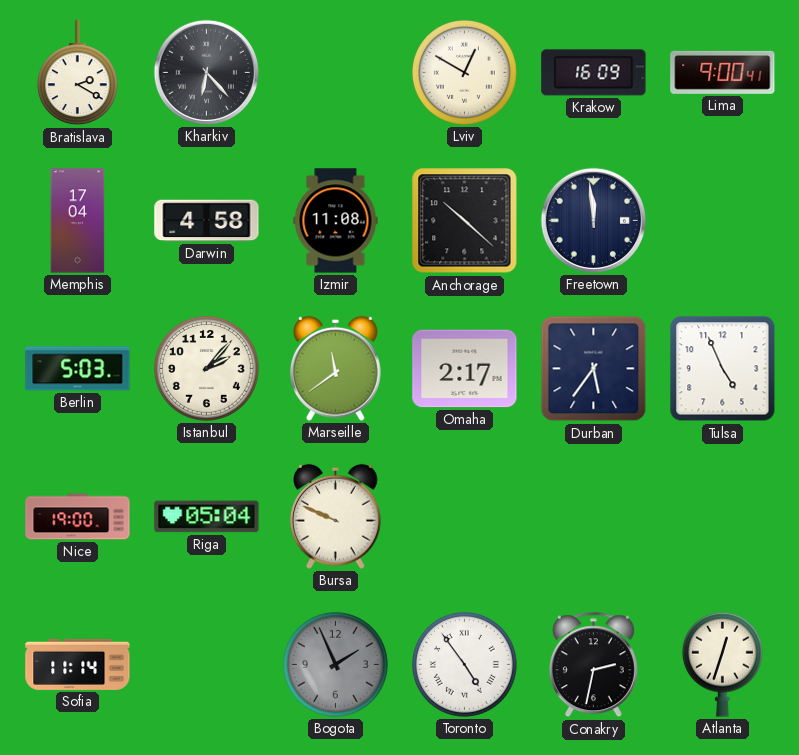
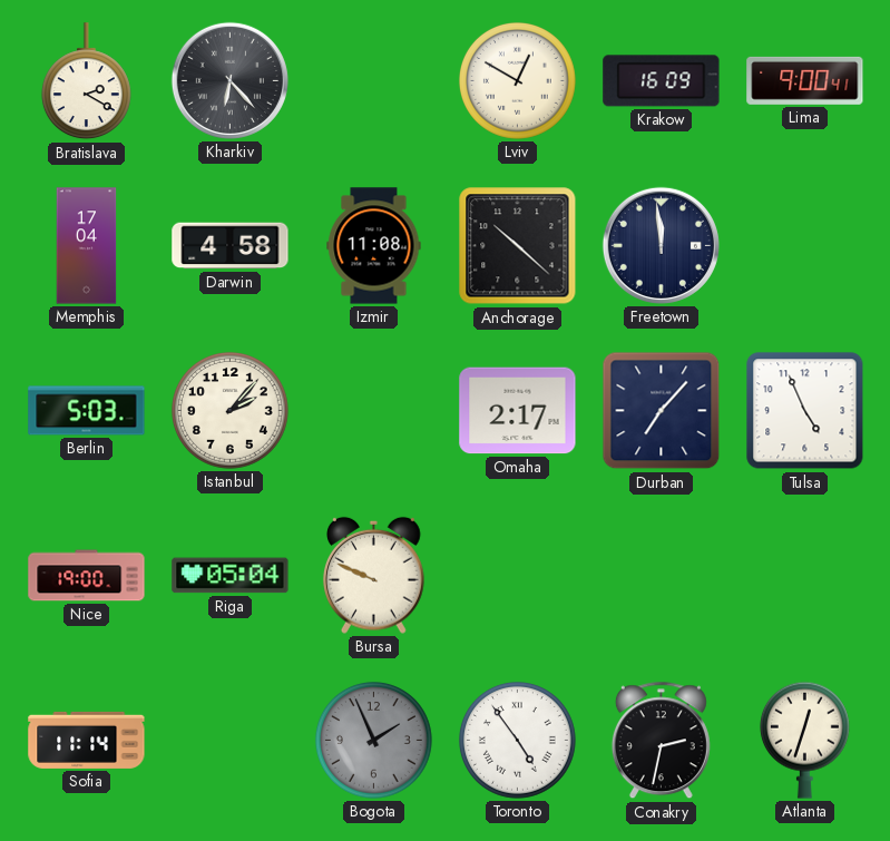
Marseille: 11:39 -> none
Durban: 5:36 -> 7:07
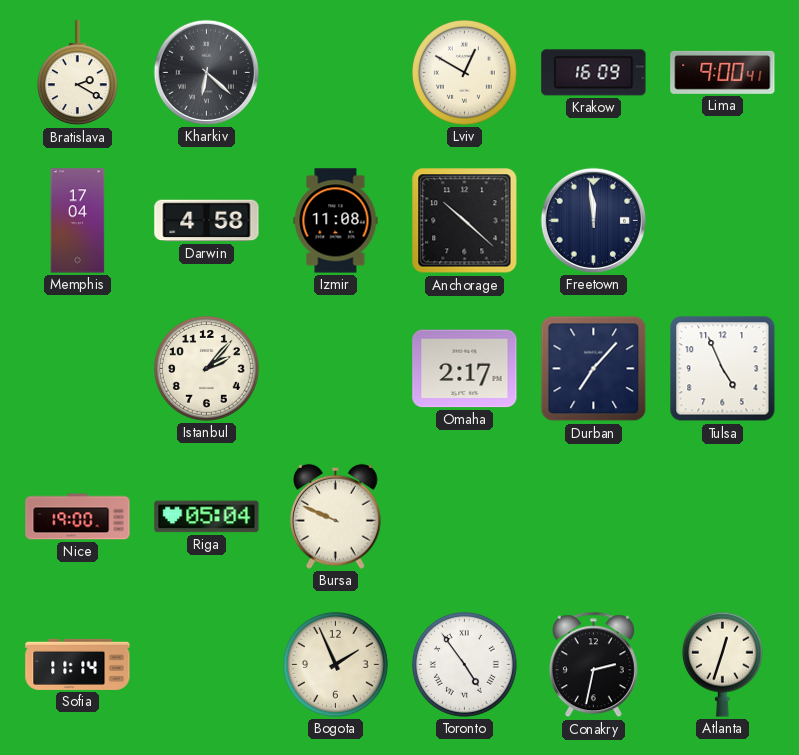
Kharkiv: 6:23 -> 6:22
Berlin: 5:03 -> none
Bogota dial: grey -> cream
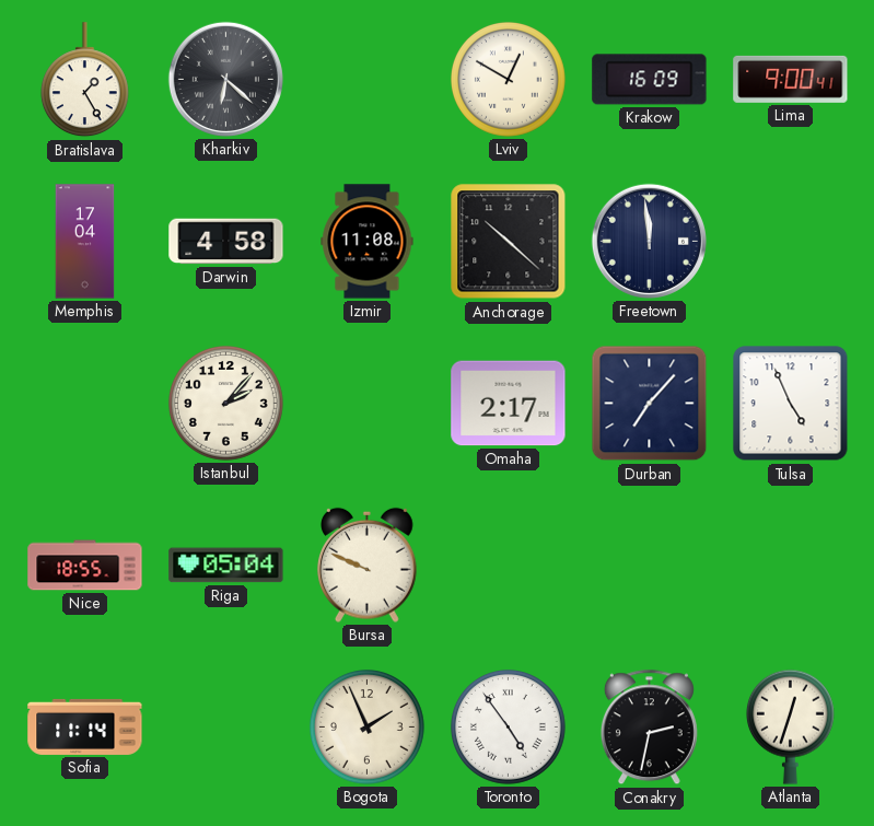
Bratislava: 2:20 -> 1:25
Nice: 19:00 -> 18:55
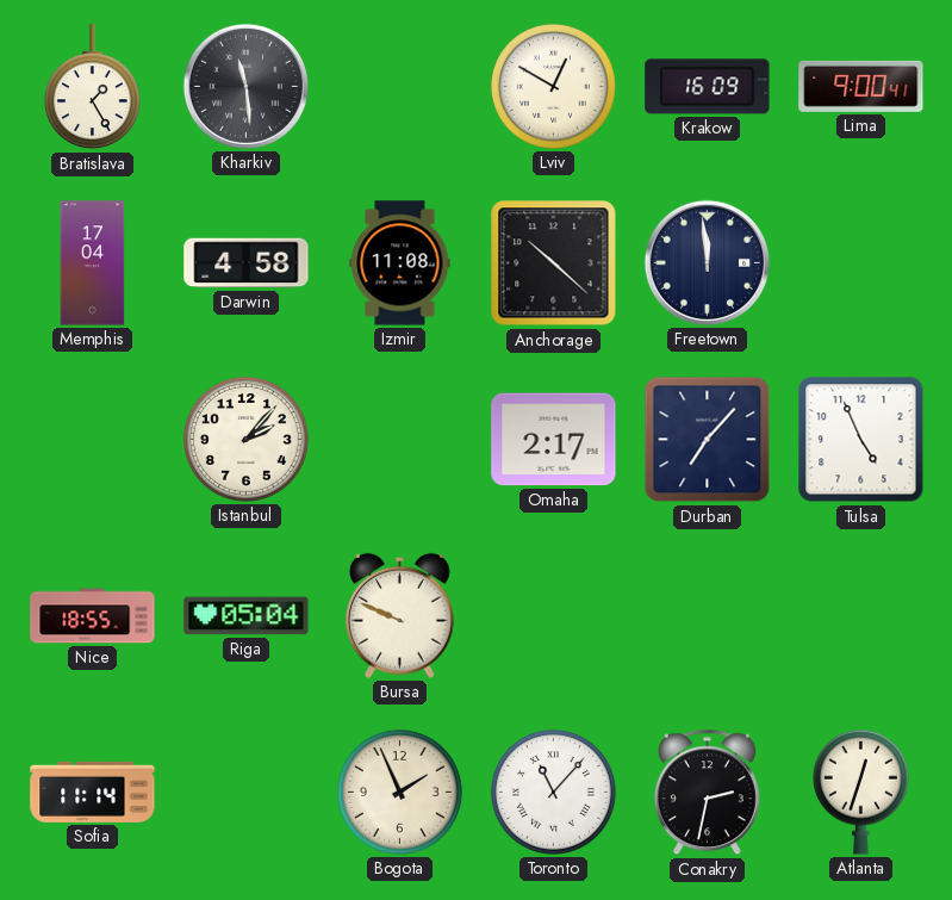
Kharkiv: 6:22 -> 11:29
Toronto: 4:54 -> 11:07
